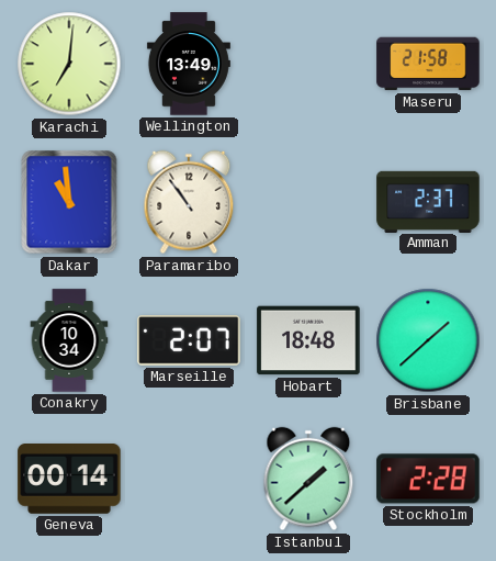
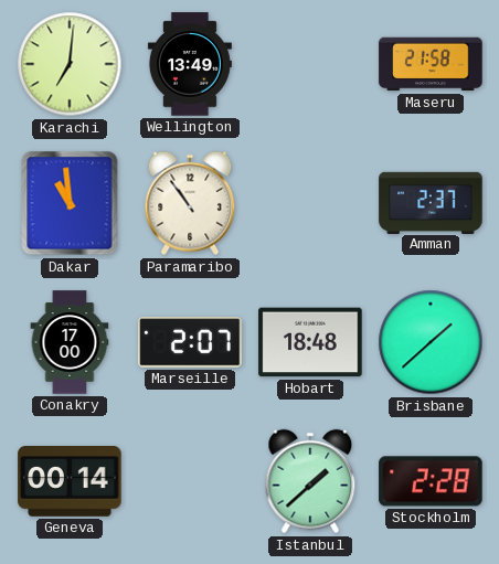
Conakry: 10:34 -> 17:00
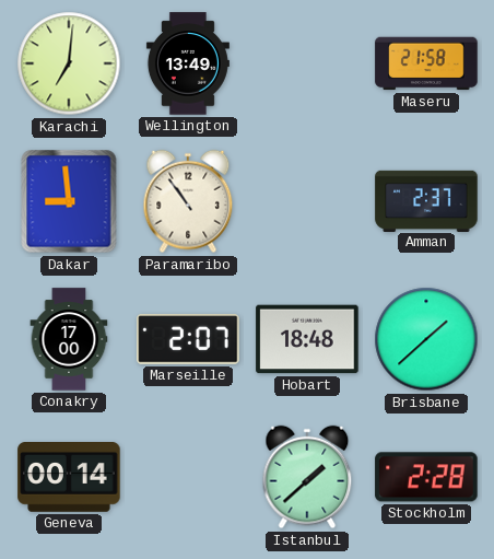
Dakar: 10:59 -> 8:59
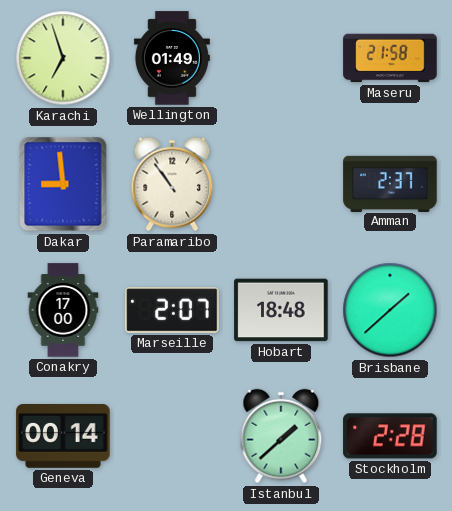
Karachi: 7:01 -> 6:57
Wellington: 13:49 -> 01:49
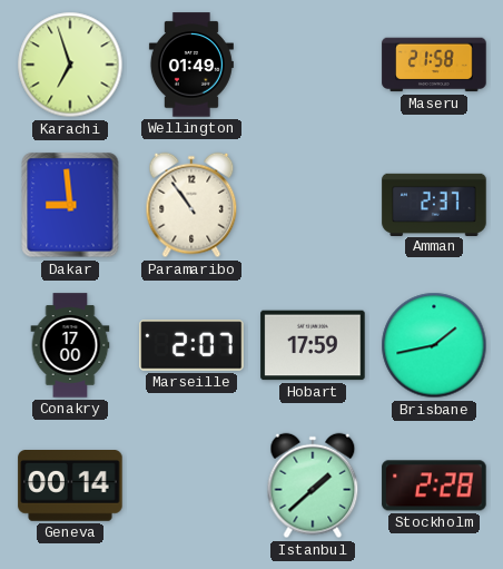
Hobart: 18:48 -> 17:59
Brisbane: 1:38 -> 1:43
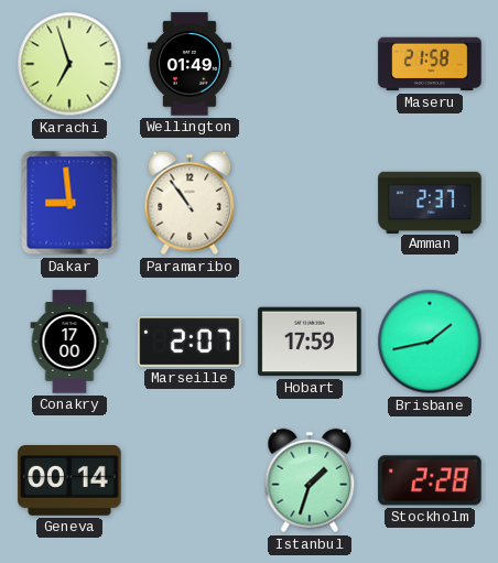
Istanbul: 1:38 -> 1:33
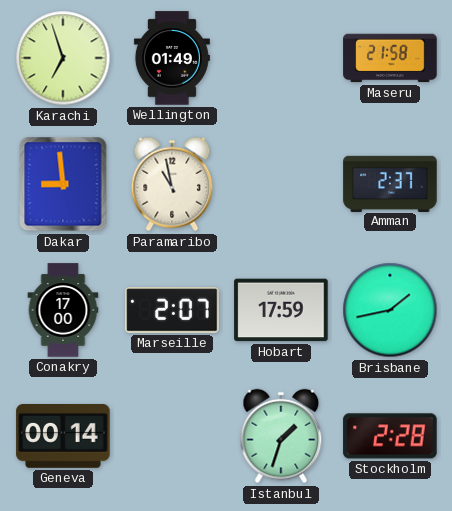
Paramaribo: 10:54 -> 10:58
